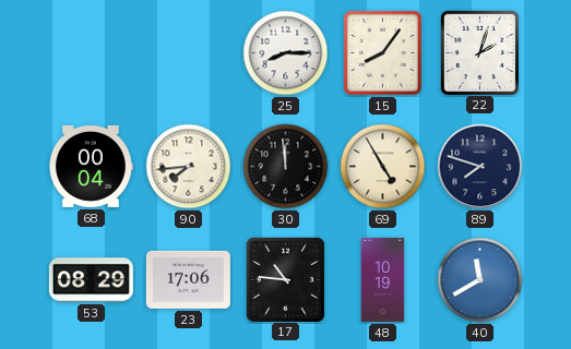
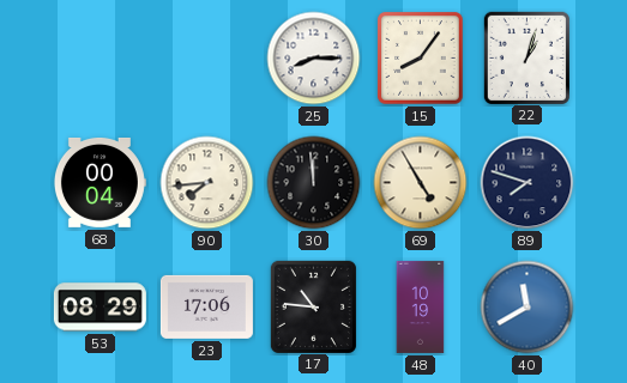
22: 2:03 -> 1:03
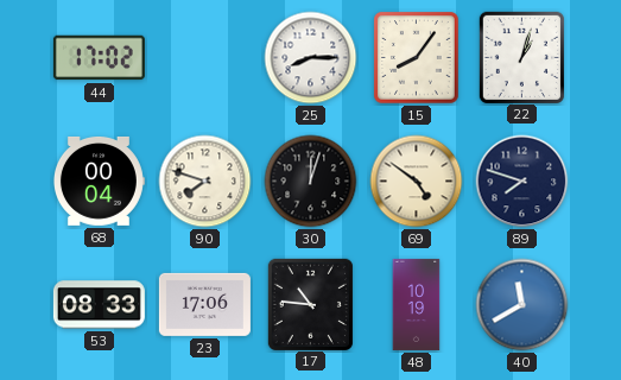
44: none -> 17:02
90: 7:44 -> 7:48
30: 11:59 -> 12:03
69: 4:55 -> 4:51
53: 08:29 -> 08:33
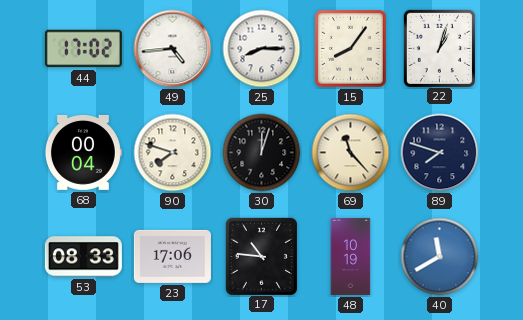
49: none -> 4:44
69: 4:51 -> 11:23
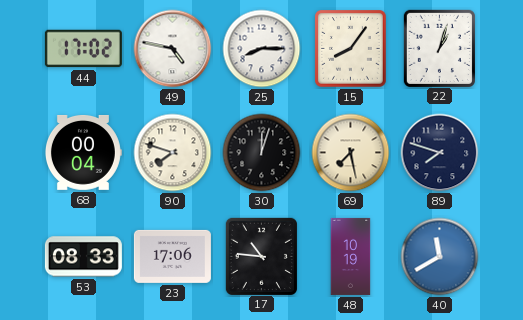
49: 4:44 -> 4:47
69: 11:23 -> 7:28
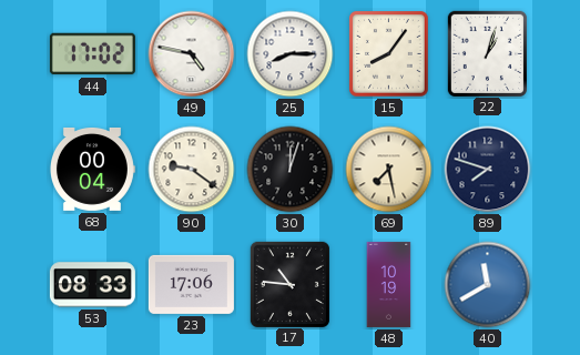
90: 7:48 -> 9:21
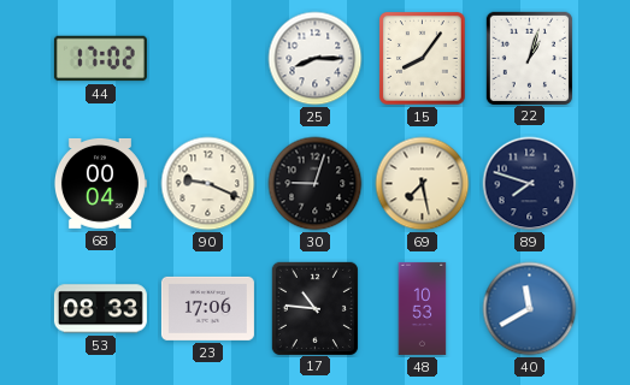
49: 4:47 -> none
90: 9:21 -> 9:19
30: 12:03 -> 9:03
48: 10:19 -> 10:53
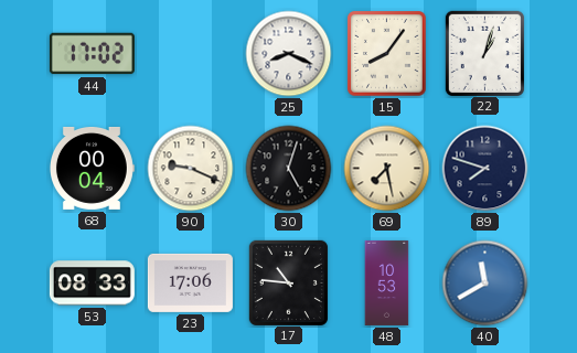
25: 8:15 -> 8:19
30: 9:03 -> 5:03
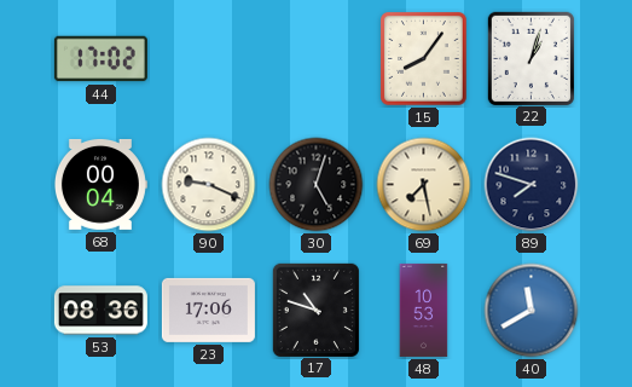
25: 8:19 -> none
53: 08:33 -> 08:36
17: 10:46 -> 10:48
